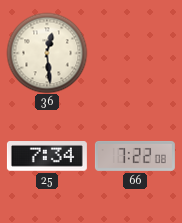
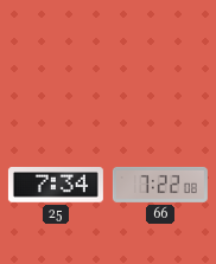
36: 12:29 -> none
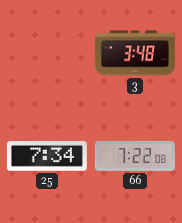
3: none -> 3:48
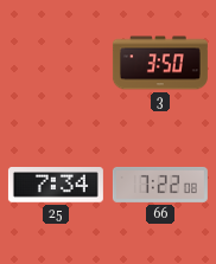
3: 3:48 -> 3:50
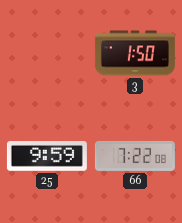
3: 3:50 -> 1:50
25: 7:34 -> 9:59
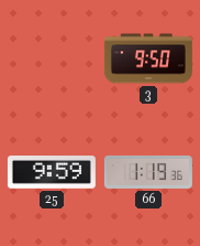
3: 1:50 -> 9:50
66: 7:22 -> 1:19
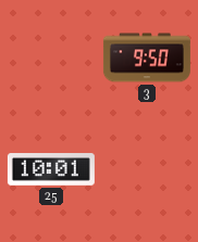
25: 9:59 -> 10:01
66: 1:19 -> none
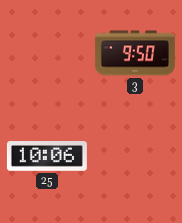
25: 10:01 -> 10:06
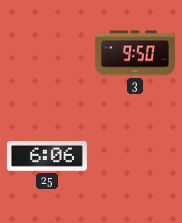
25: 10:06 -> 6:06
